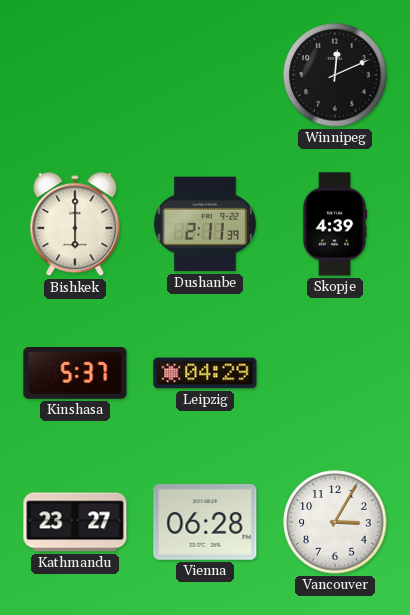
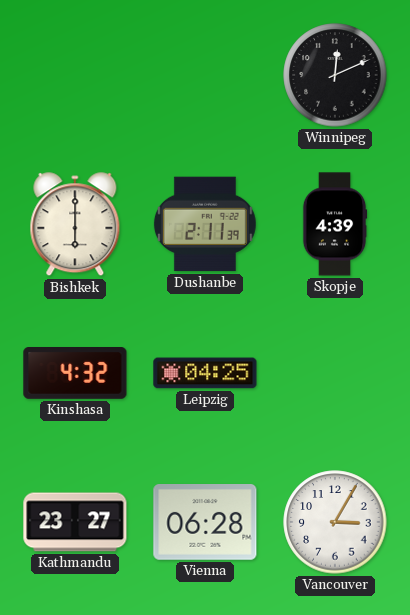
Kinshasa: 5:37 -> 4:32
Leipzig: 04:29 -> 04:25
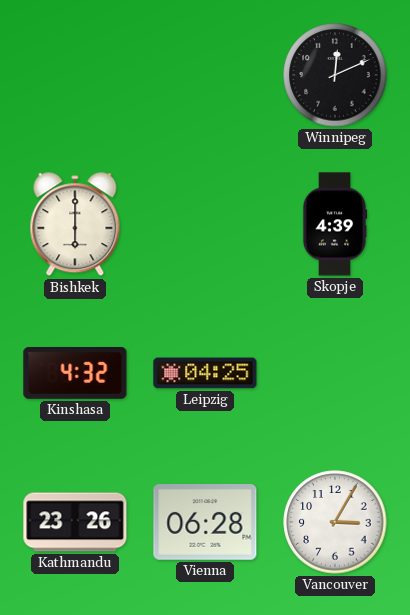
Dushanbe: 2:11 -> none
Kathmandu: 23:27 -> 23:26
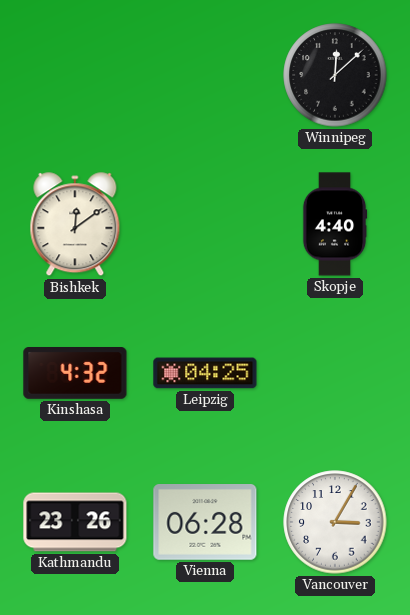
Winnipeg: 12:11 -> 12:08
Bishkek: 6:00 -> 12:09
Skopje: 4:39 -> 4:40
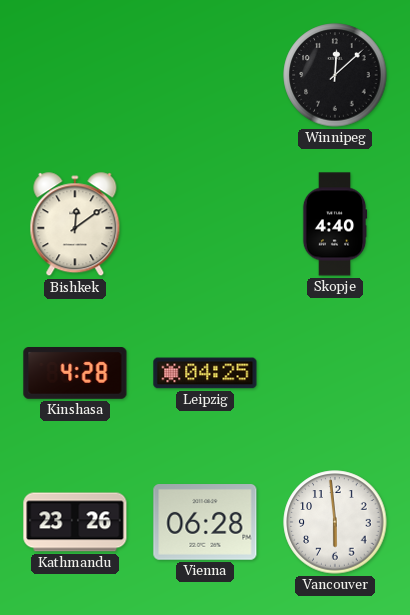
Kinshasa: 4:32 -> 4:28
Vancouver: 3:05 -> 5:59
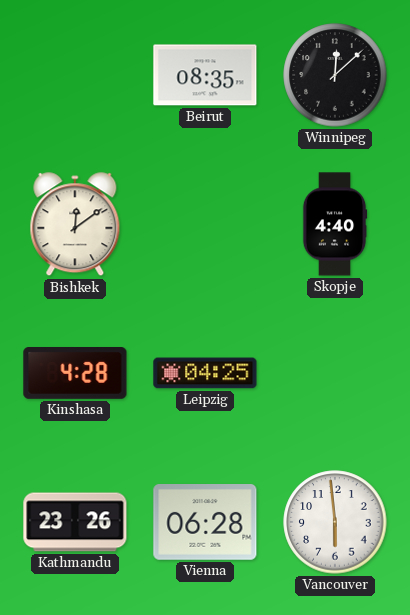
Beirut: none -> 08:35
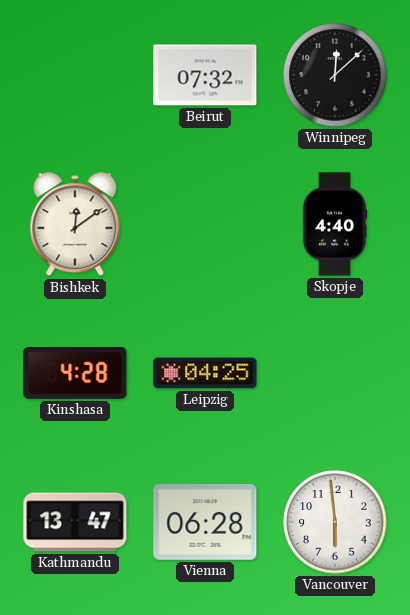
Beirut: 08:35 -> 07:32
Kathmandu: 23:26 -> 13:47
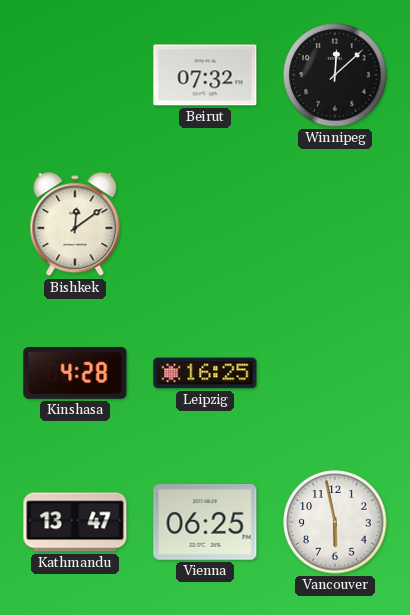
Skopje: 4:40 -> none
Leipzig: 04:25 -> 16:25
Vienna: 06:28 -> 06:25
Vancouver: 5:59 -> 5:58
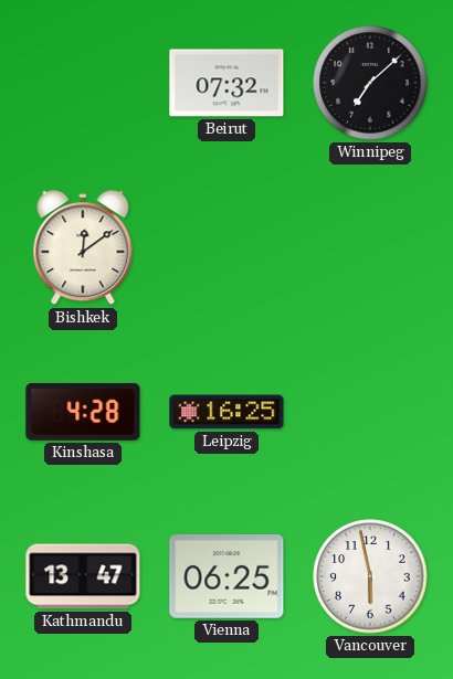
Winnipeg: 12:08 -> 7:08
